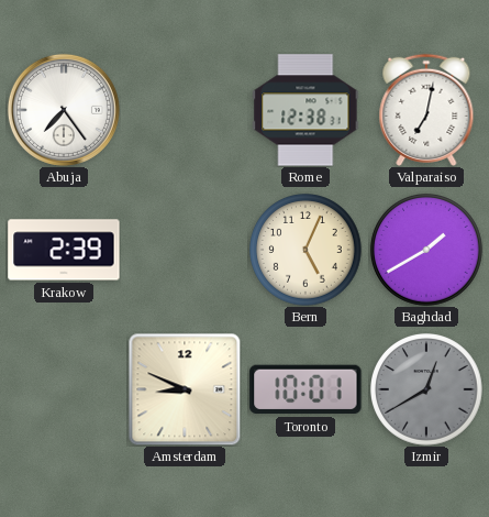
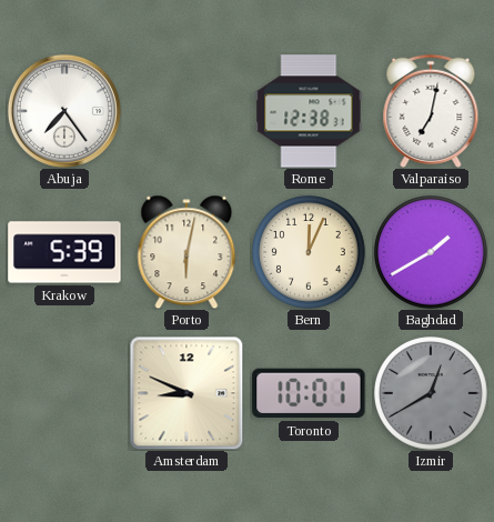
Krakow: 2:39 -> 5:39
Porto: none -> 6:02
Bern: 5:04 -> 12:04
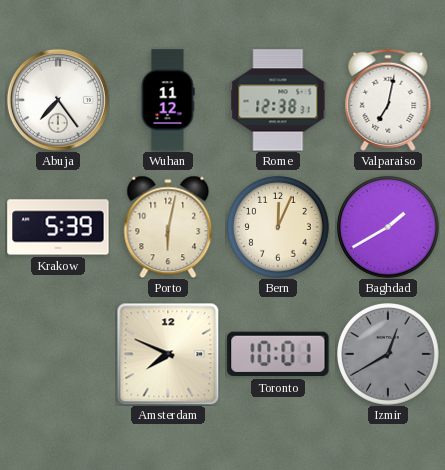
Wuhan: none -> 11:12
Amsterdam: 8:49 -> 7:49
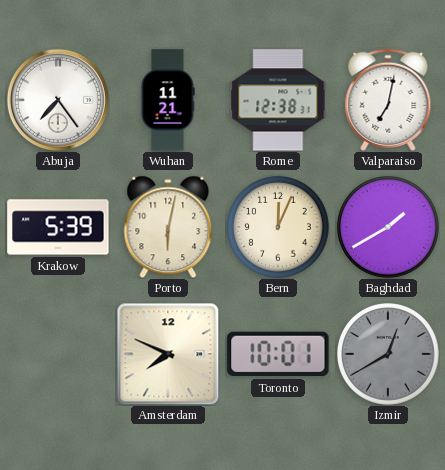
Wuhan: 11:12 -> 11:21
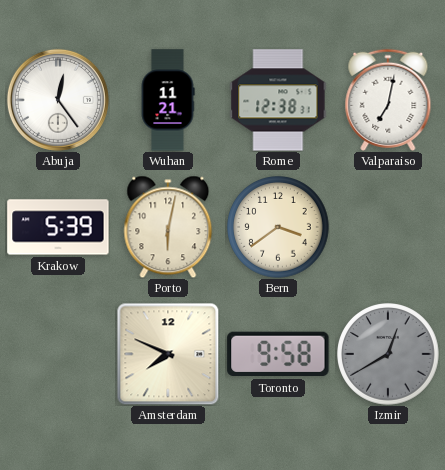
Abuja: 7:24 -> 12:24
Bern: 12:04 -> 3:39
Baghdad: 1:40 -> none
Toronto: 10:01 -> 9:58
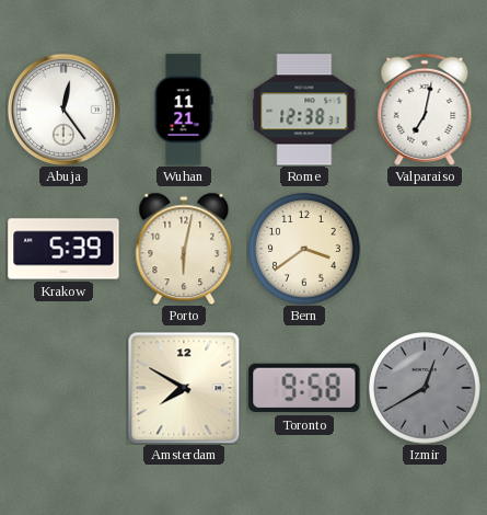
Amsterdam: 7:49 -> 7:50
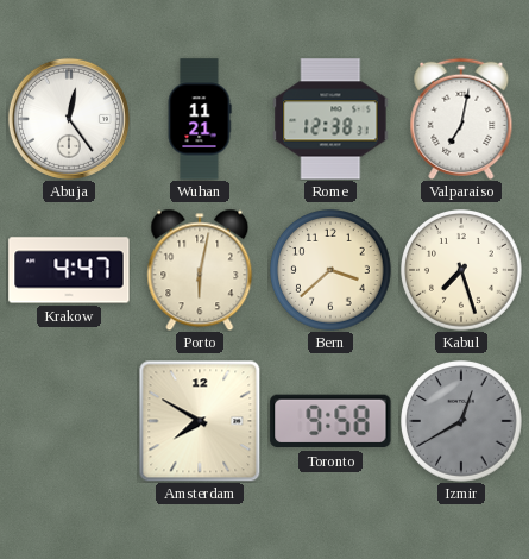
Krakow: 5:39 -> 4:47
Bern: 3:39 -> 3:38
Kabul: none -> 7:27
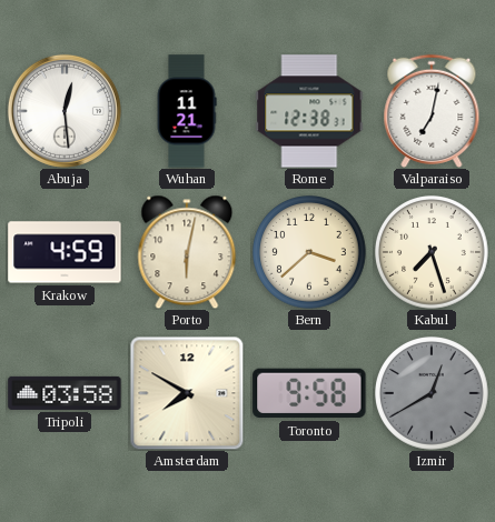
Abuja: 12:24 -> 12:29
Krakow: 4:47 -> 4:59
Tripoli: none -> 03:58
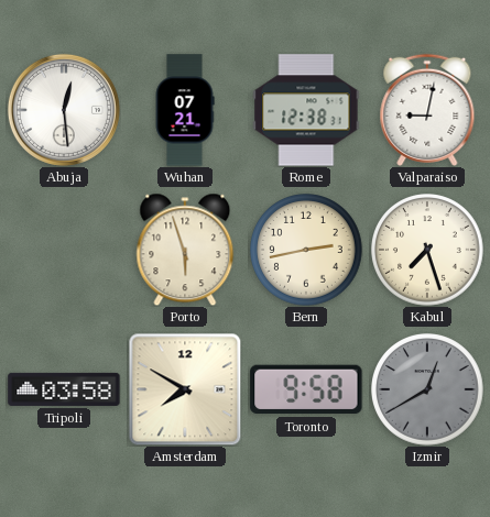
Wuhan: 11:21 -> 07:21
Valparaiso: 7:02 -> 9:02
Krakow: 4:59 -> none
Porto: 6:02 -> 5:57
Bern: 3:38 -> 2:43
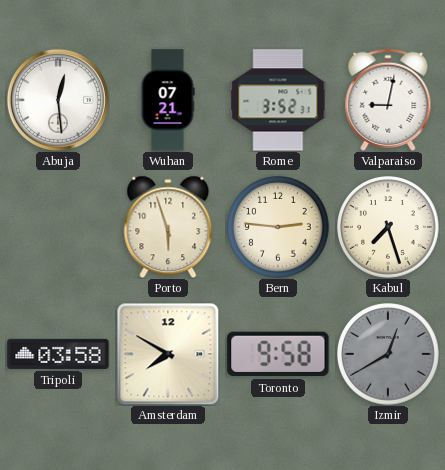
Rome: 12:38 -> 3:52
Bern: 2:43 -> 2:46
